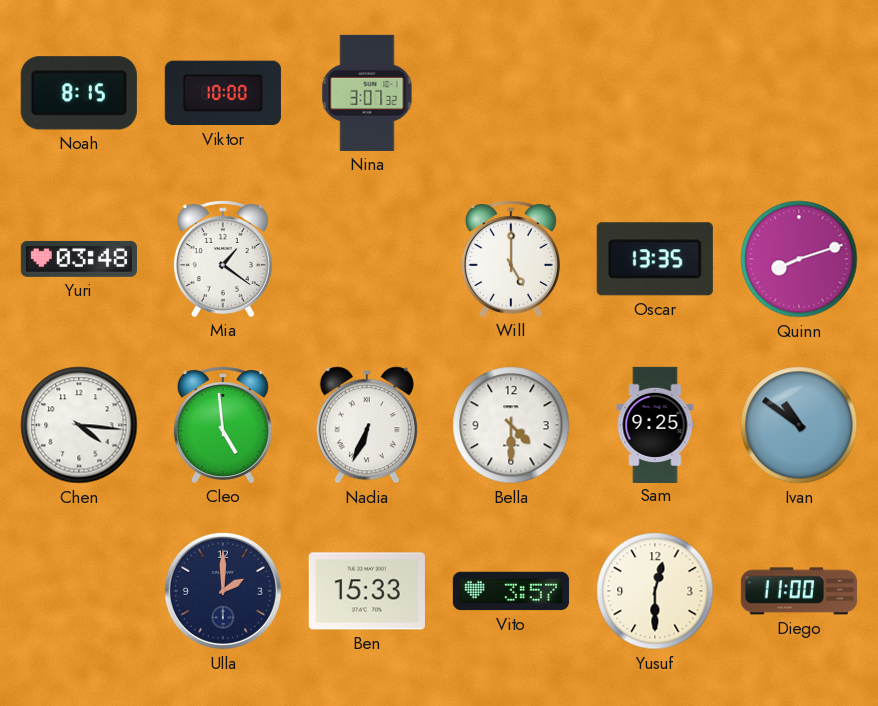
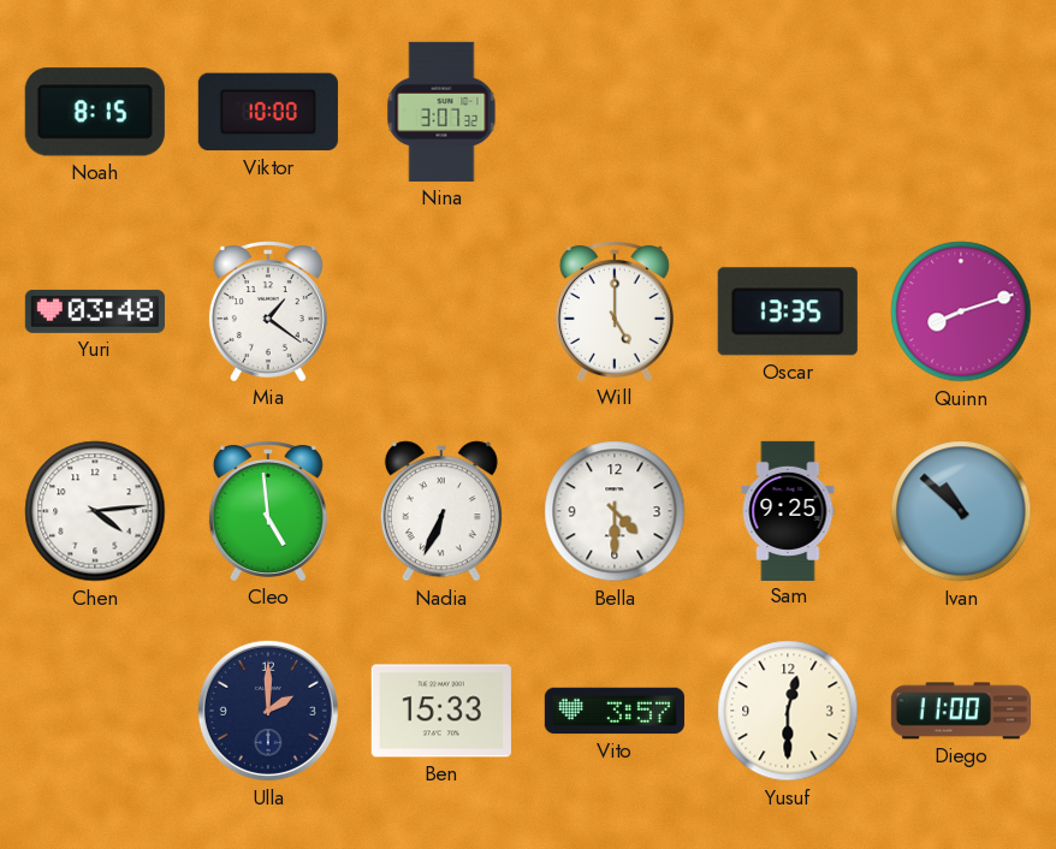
Chen: 4:16 -> 4:14
Ivan: 10:51 -> 10:52
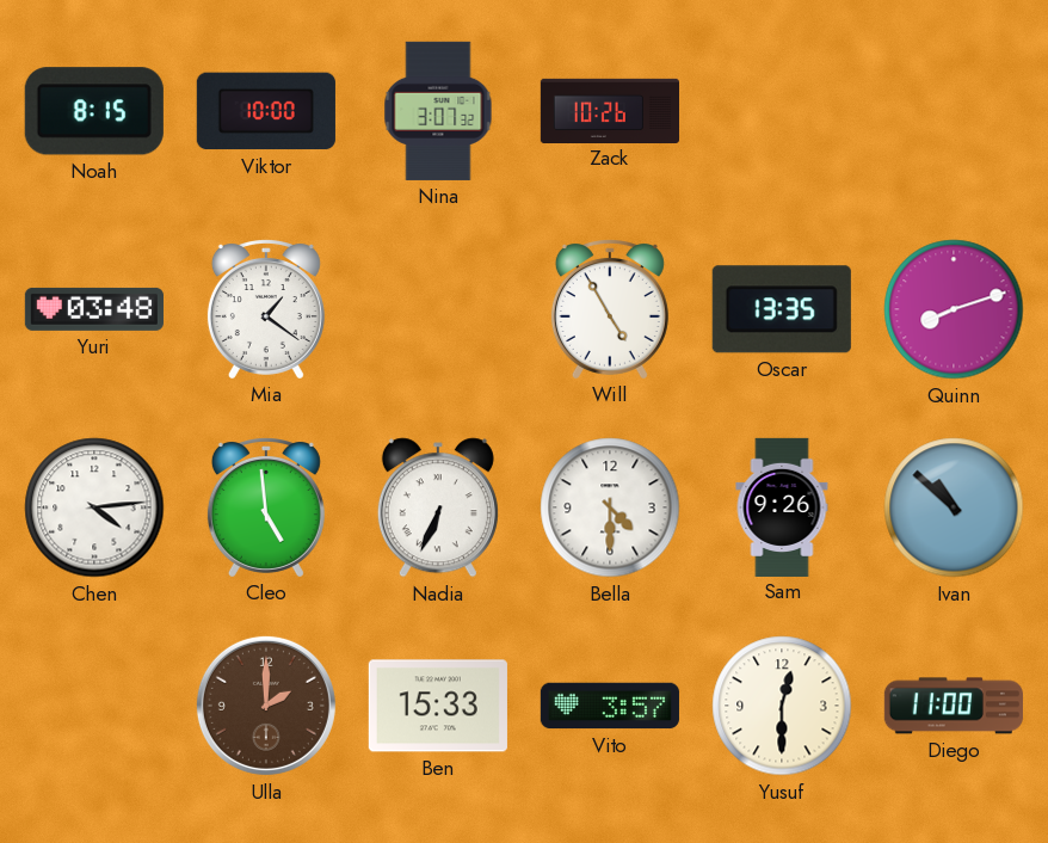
Zack: none -> 10:26
Will: 5:00 -> 4:55
Sam: 9:25 -> 9:26
Ulla dial: navy -> brown
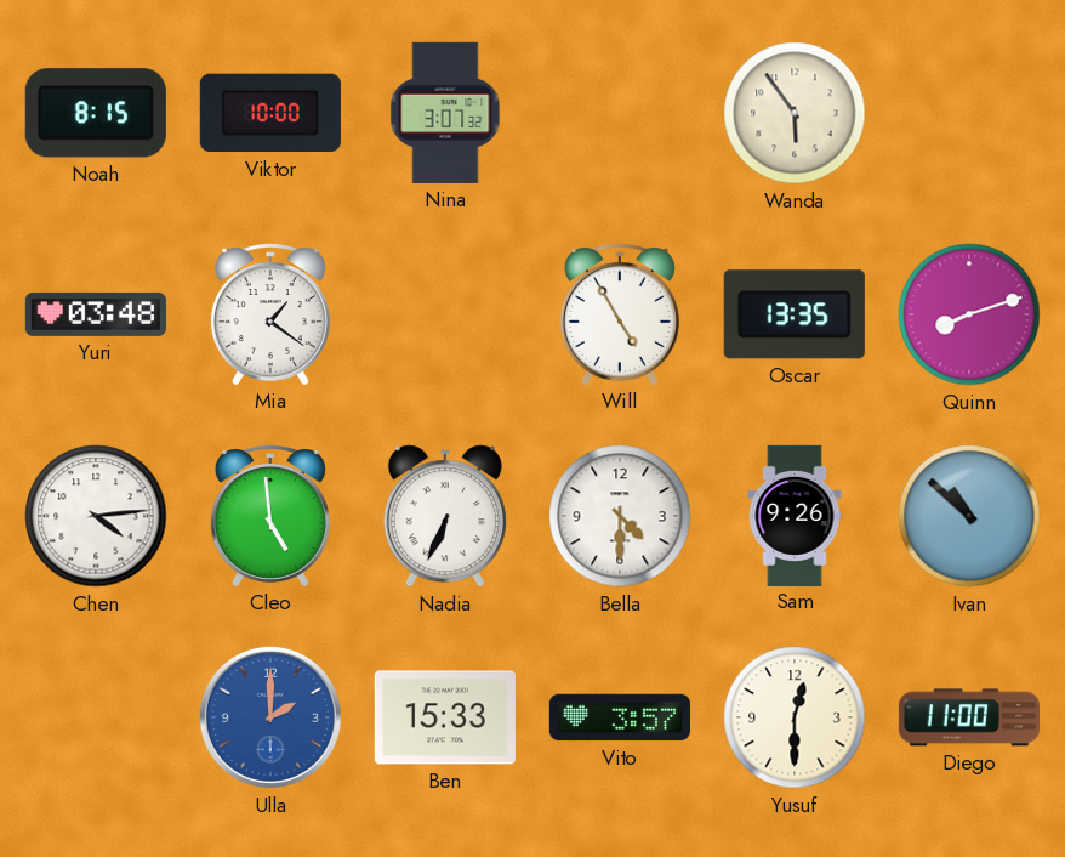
Zack: 10:26 -> none
Wanda: none -> 5:54
Ulla dial: brown -> blue
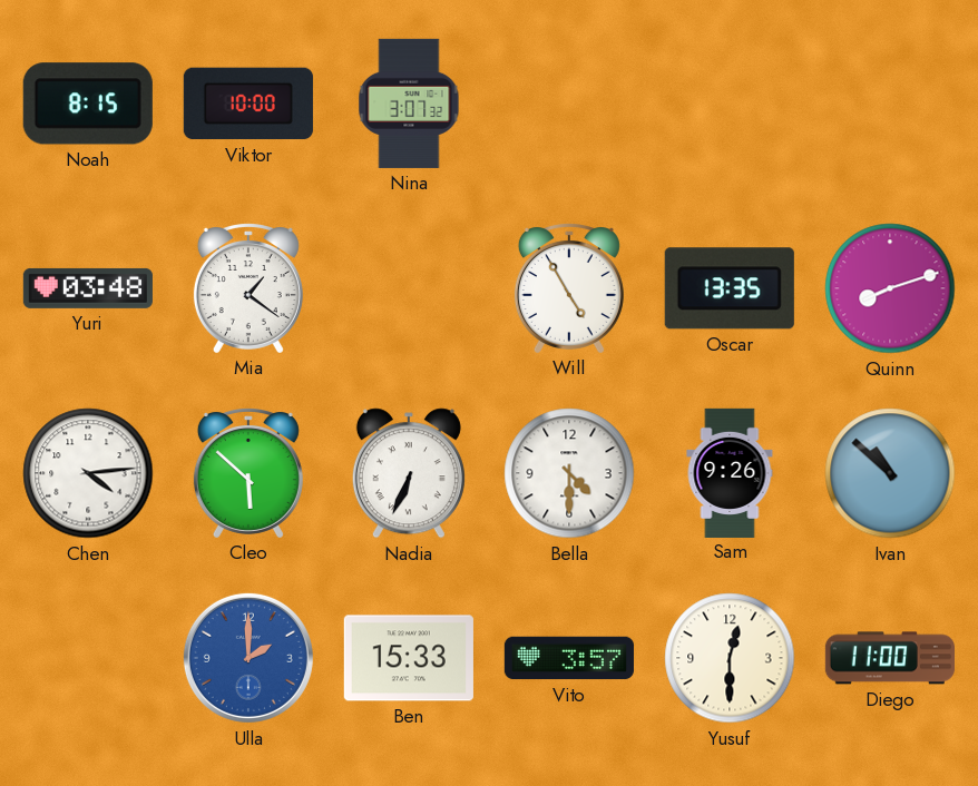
Wanda: 5:54 -> none
Cleo: 4:59 -> 5:52
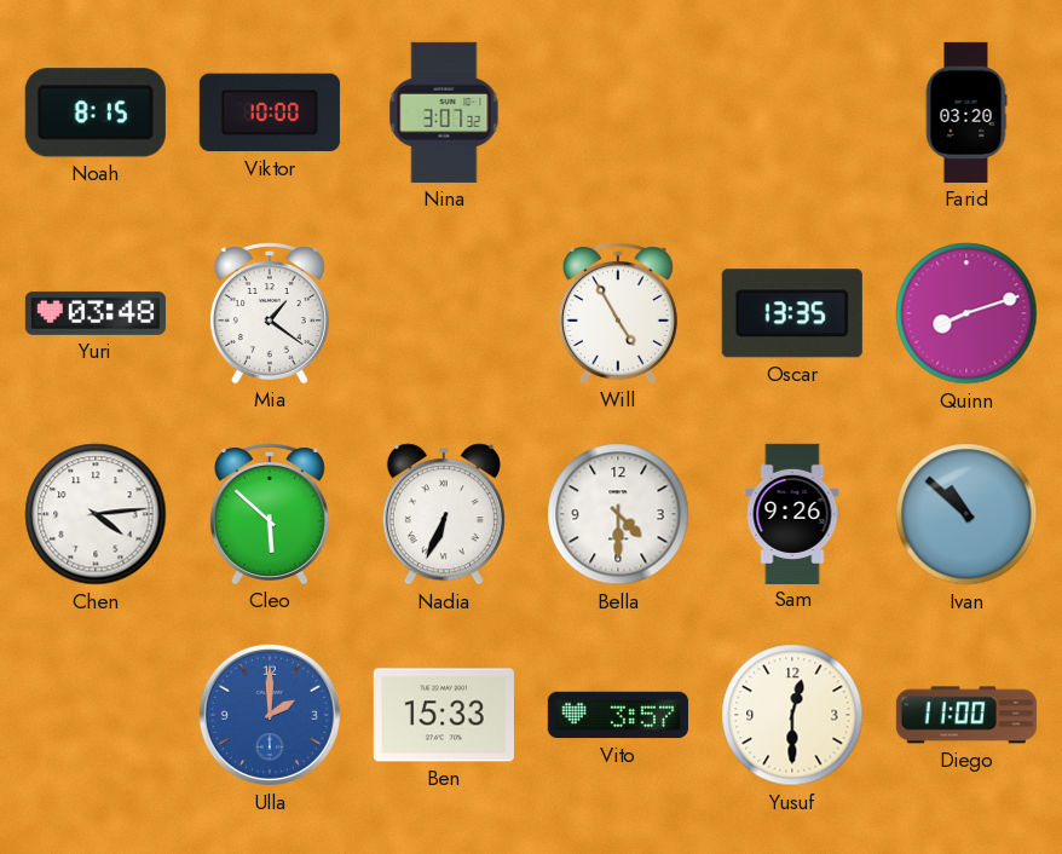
Farid: none -> 03:20
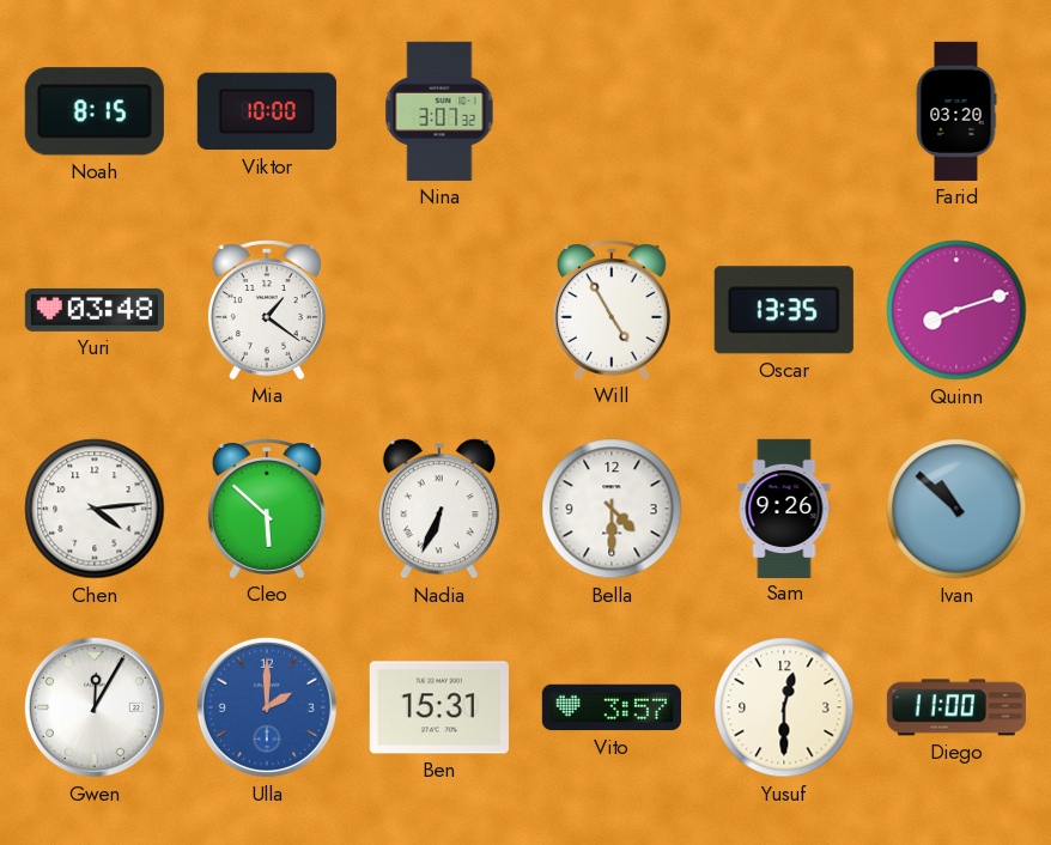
Gwen: none -> 12:05
Ben: 15:33 -> 15:31
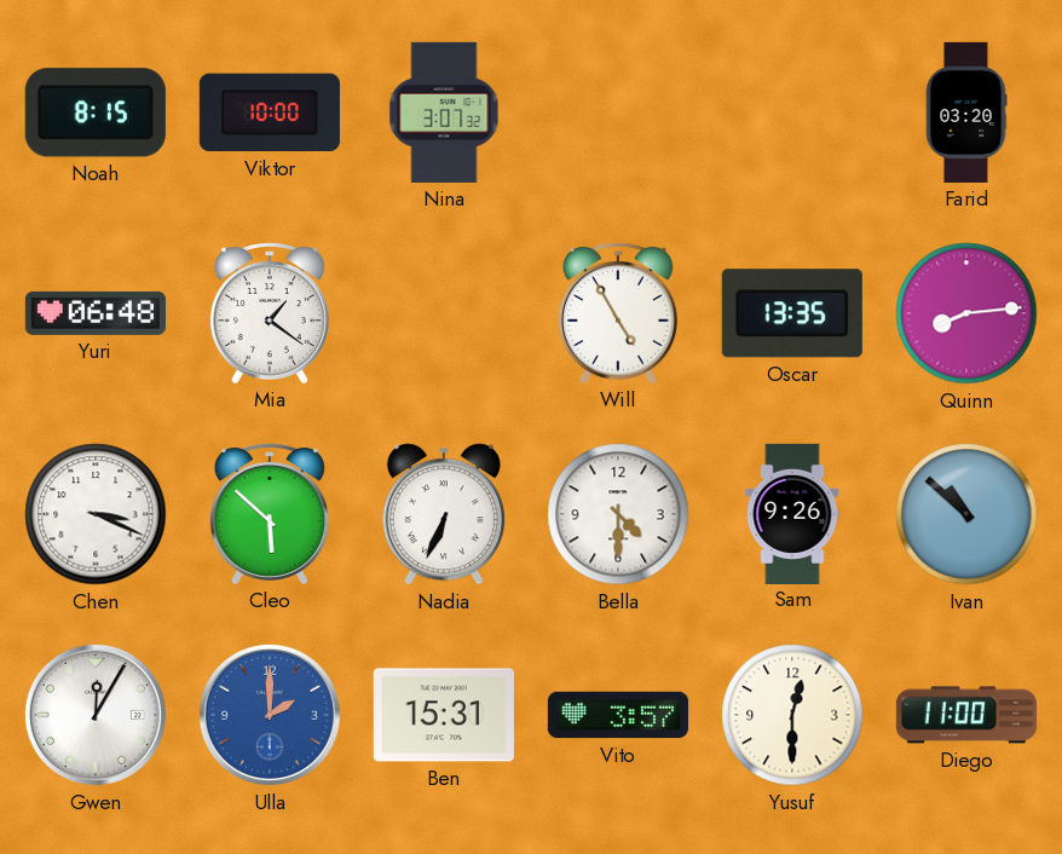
Yuri: 03:48 -> 06:48
Quinn: 8:12 -> 8:14
Chen: 4:14 -> 3:19
